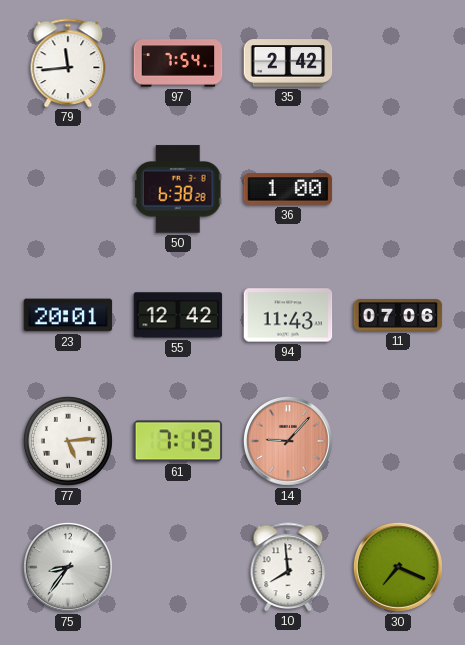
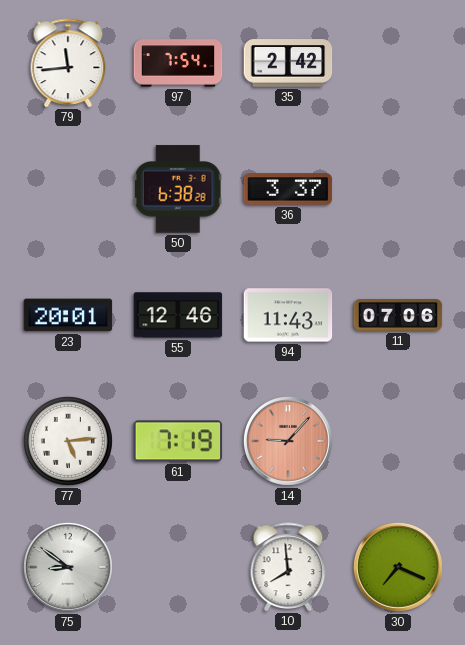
36: 1:00 -> 3:37
55: 12:42 -> 12:46
75: 8:36 -> 8:51
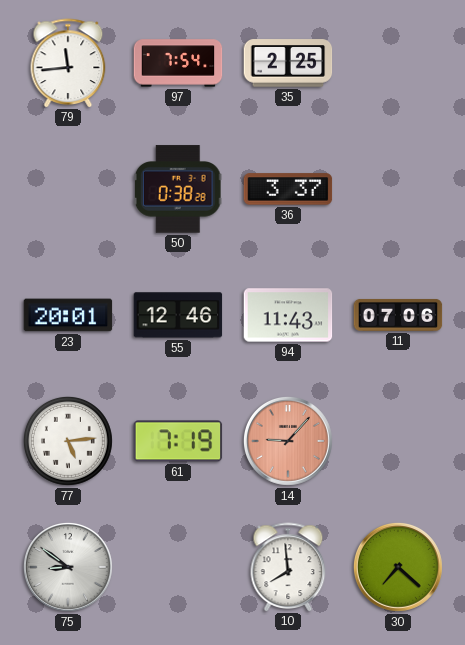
35: 2:42 -> 2:25
50: 6:38 -> 0:38
30: 7:19 -> 7:22
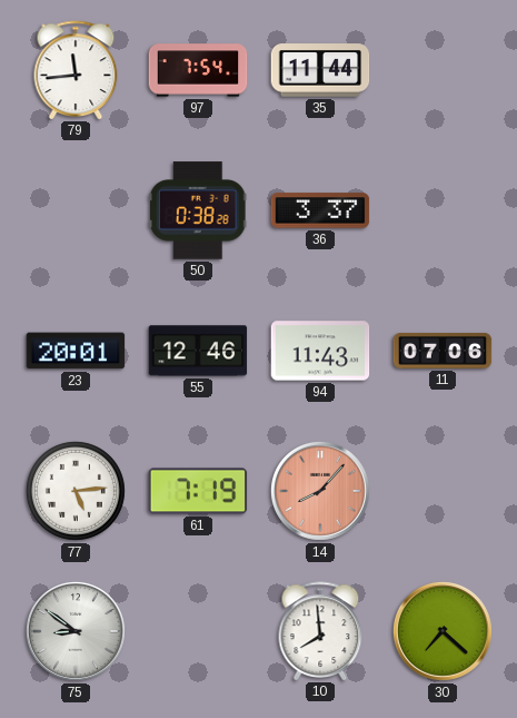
35: 2:25 -> 11:44
14: 9:07 -> 8:07
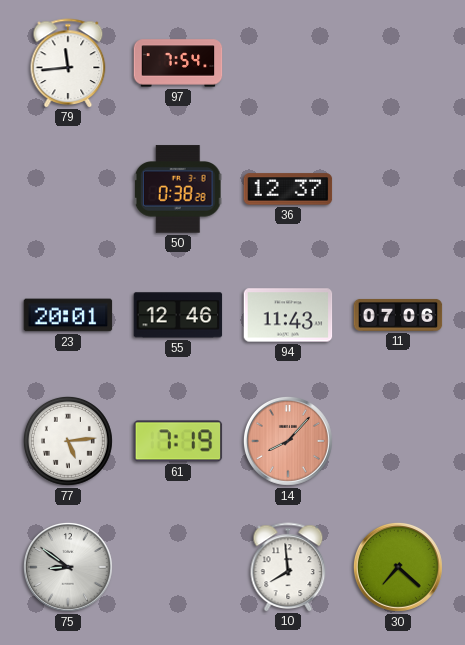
35: 11:44 -> none
36: 3:37 -> 12:37
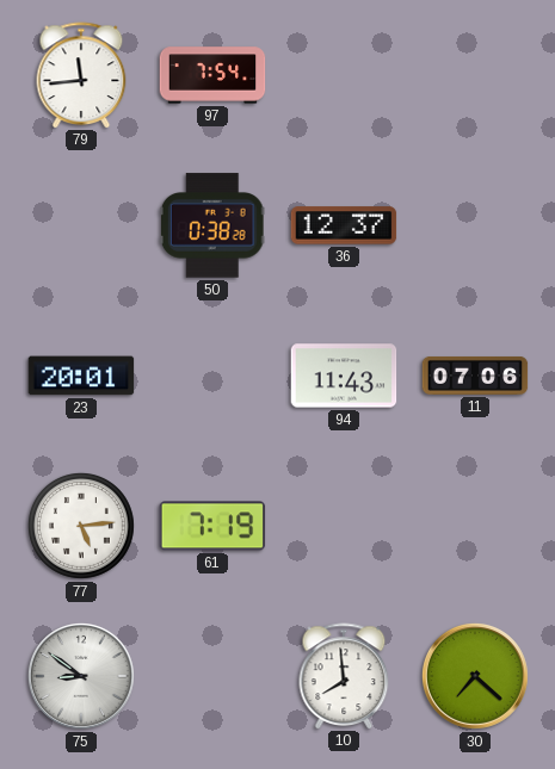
55: 12:46 -> none
14: 8:07 -> none
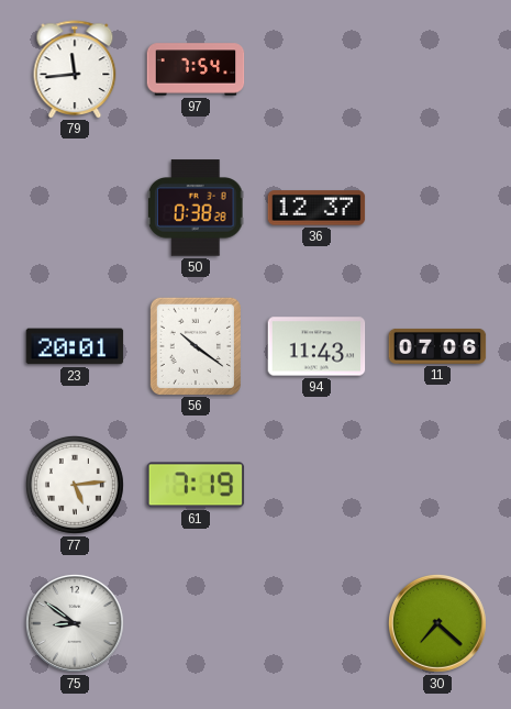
56: none -> 10:21
10: 7:59 -> none
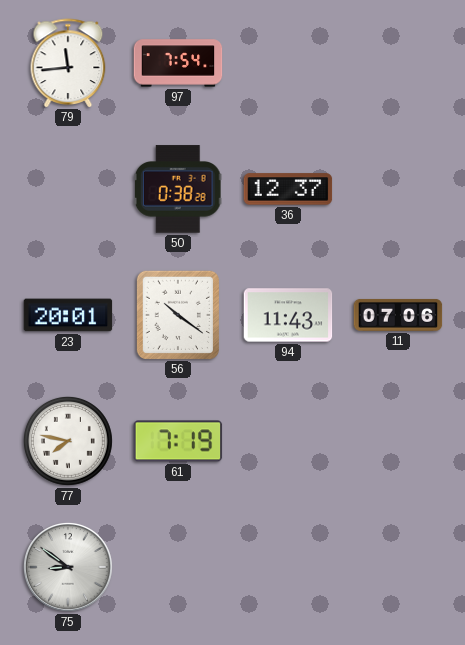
77: 5:14 -> 7:47
30: 7:22 -> none
